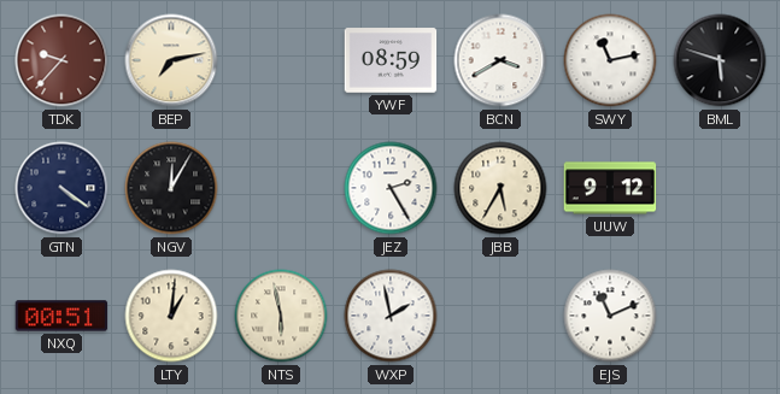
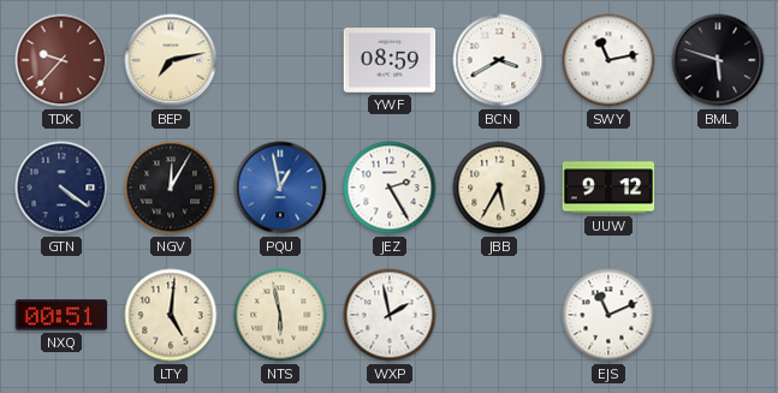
PQU: none -> 12:58
LTY: 1:01 -> 5:01
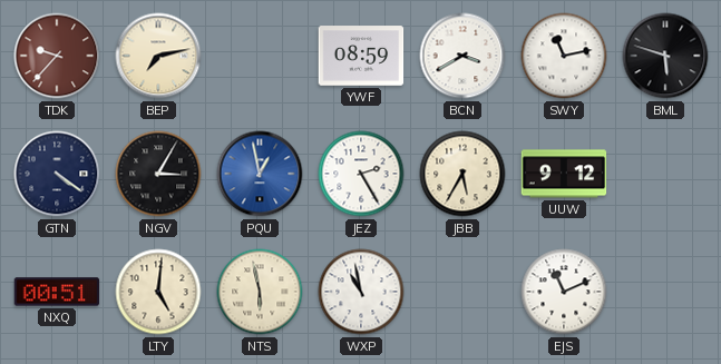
NGV: 12:05 -> 3:05
WXP: 1:58 -> 10:58
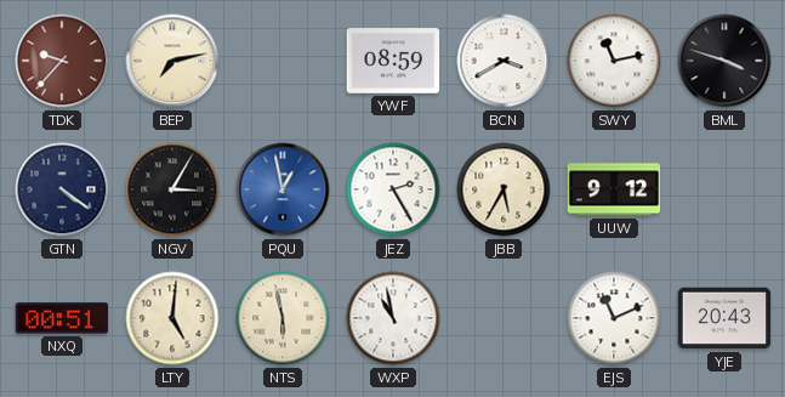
BML: 5:48 -> 3:48
YJE: none -> 20:43
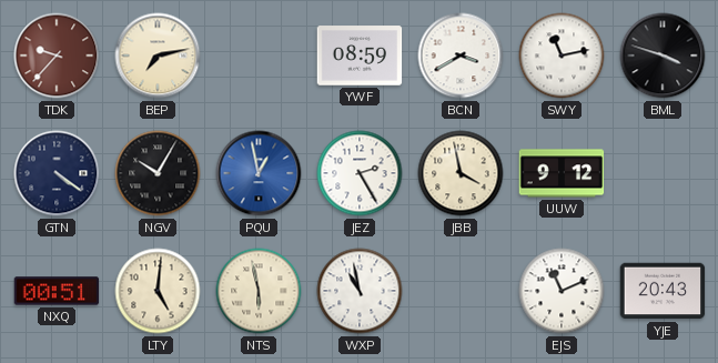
NGV: 3:05 -> 10:05
JBB: 5:35 -> 3:58
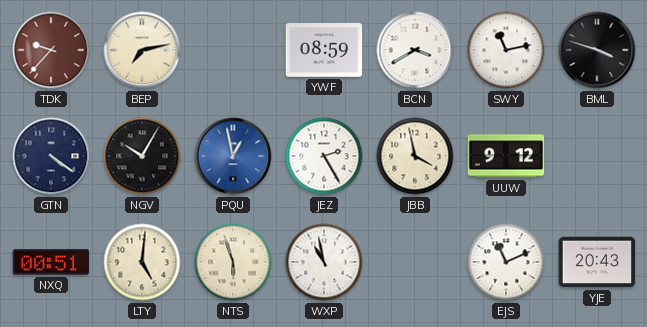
NTS: 5:58 -> 5:57
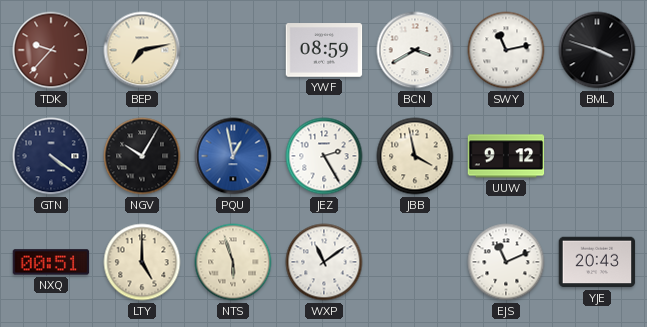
LTY: 5:01 -> 5:00
WXP: 10:58 -> 11:09
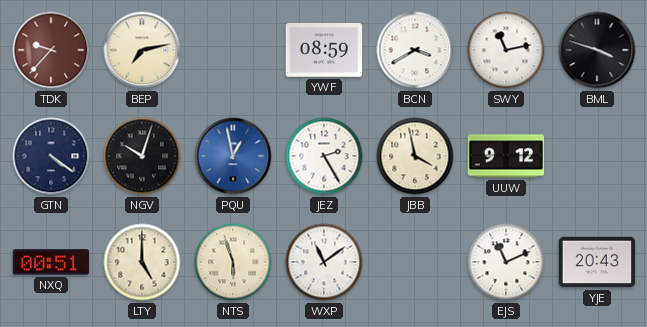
NGV: 10:05 -> 10:03
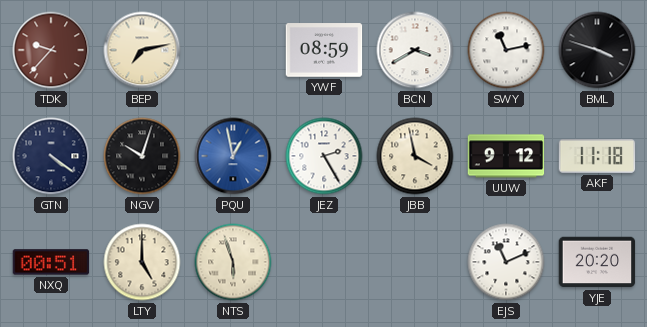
AKF: none -> 11:18
WXP: 11:09 -> none
YJE: 20:43 -> 20:20
